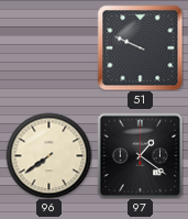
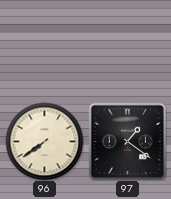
51: 9:49 -> none
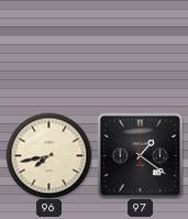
96: 7:39 -> 7:43
